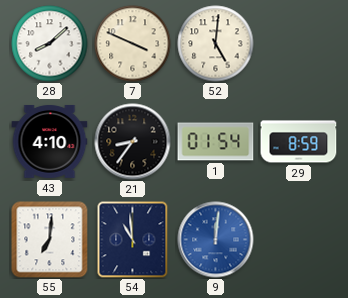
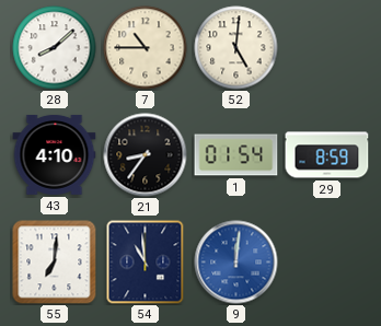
7: 3:49 -> 10:45
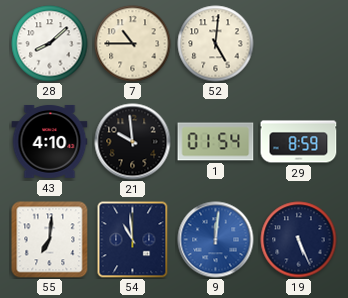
21: 8:36 -> 9:59
19: none -> 5:26
